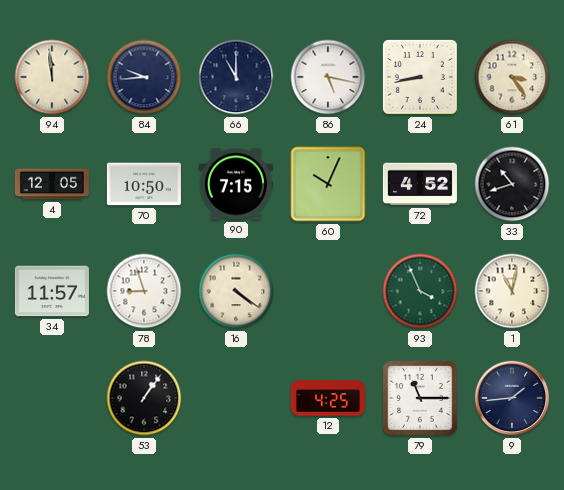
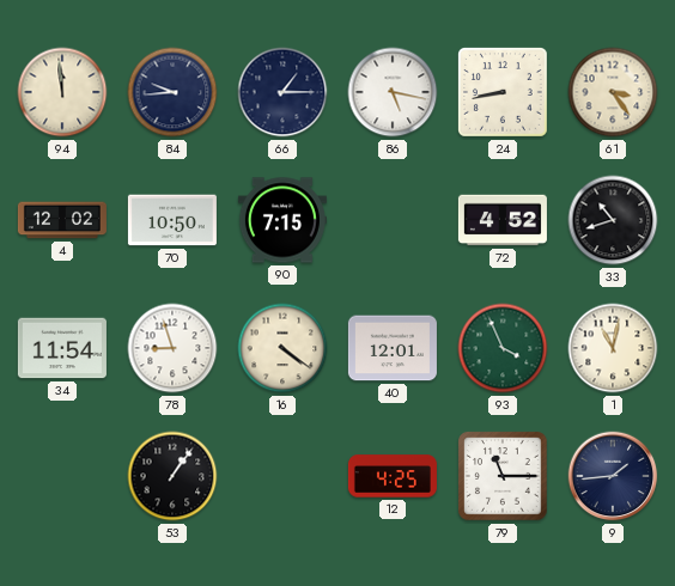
66: 11:00 -> 1:15
4: 12:05 -> 12:02
60: 10:04 -> none
34: 11:57 -> 11:54
40: none -> 12:01
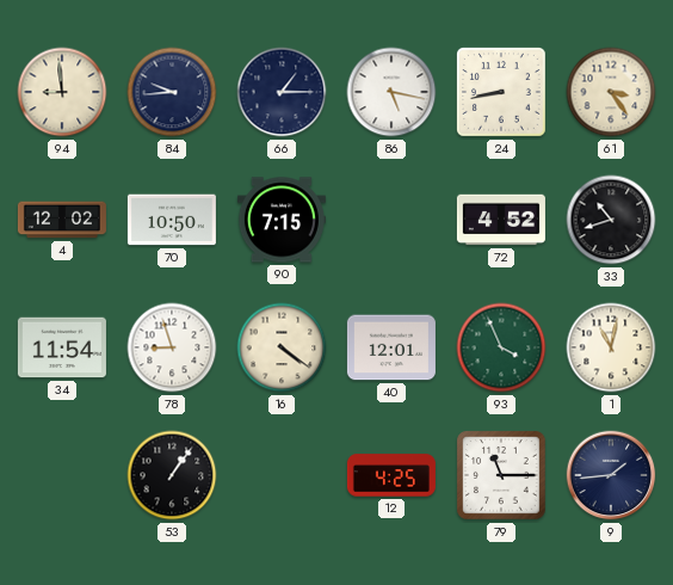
94: 11:59 -> 8:59
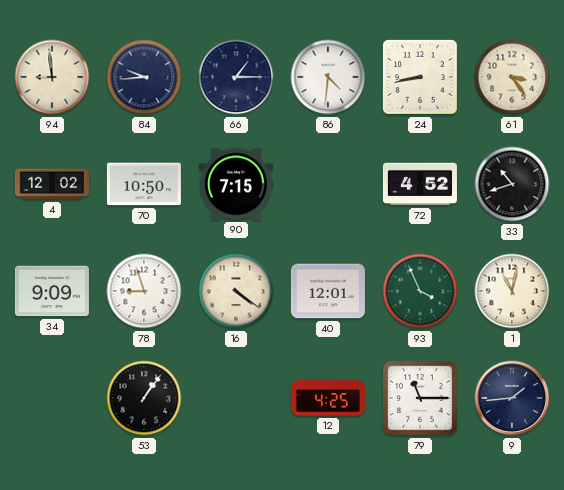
86: 5:17 -> 4:31
34: 11:54 -> 9:09
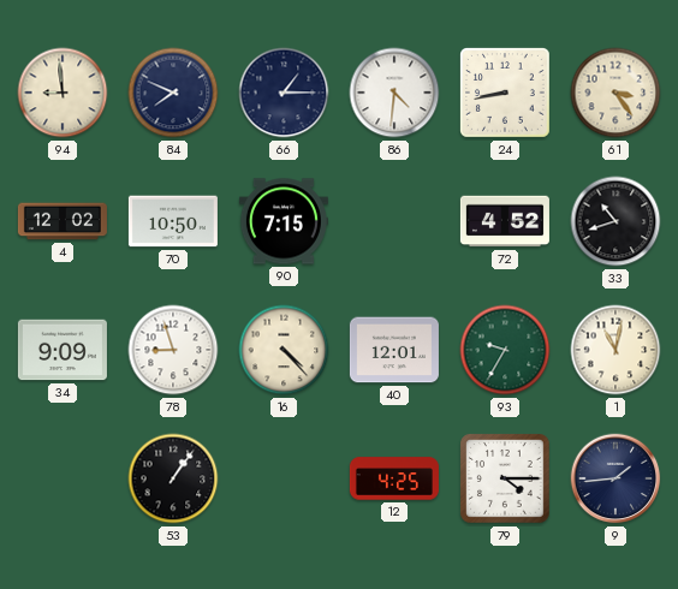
84: 9:44 -> 7:49
16: 4:21 -> 4:23
93: 3:56 -> 9:35
79: 11:15 -> 4:15
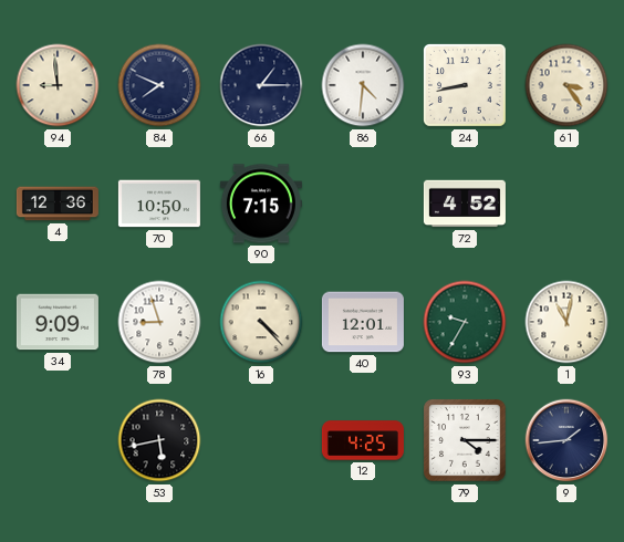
4: 12:02 -> 12:36
33: 10:42 -> none
53: 1:06 -> 5:43
